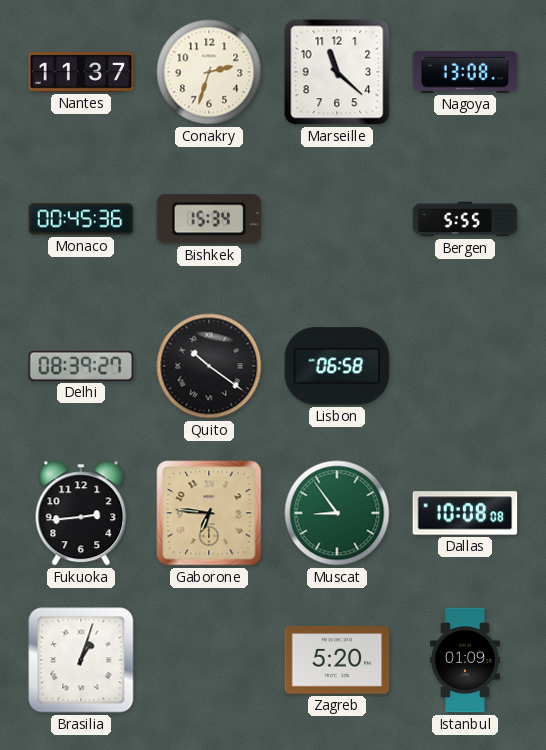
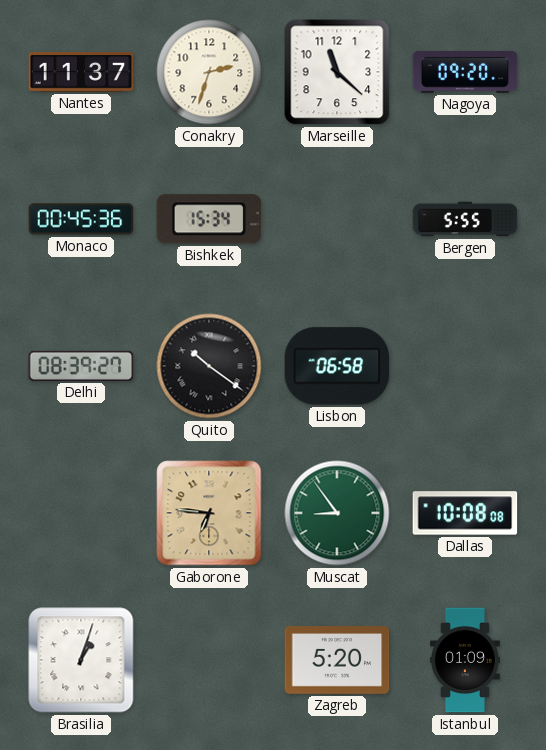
Nagoya: 13:08 -> 09:20
Fukuoka: 2:44 -> none
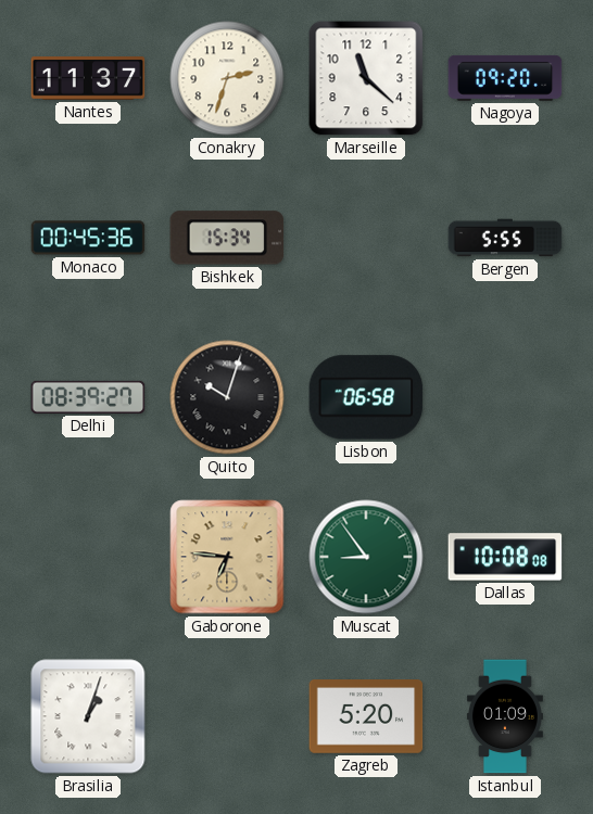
Quito: 10:21 -> 10:03
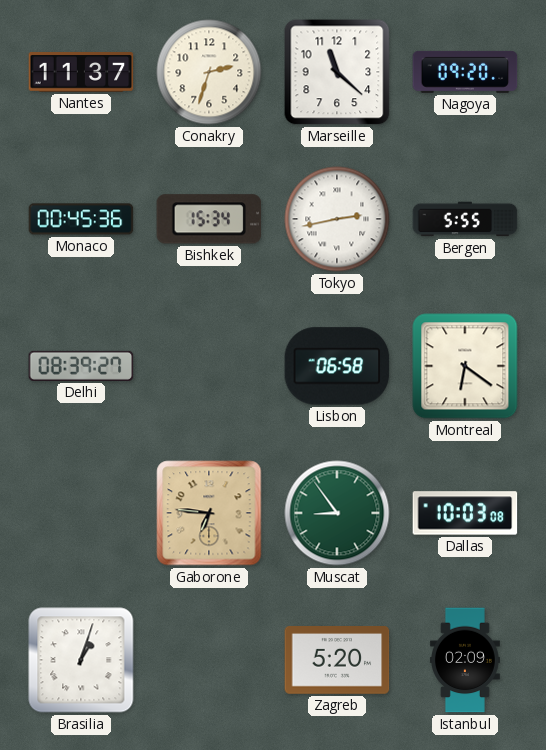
Tokyo: none -> 2:43
Quito: 10:03 -> none
Montreal: none -> 6:21
Dallas: 10:08 -> 10:03
Istanbul: 01:09 -> 02:09
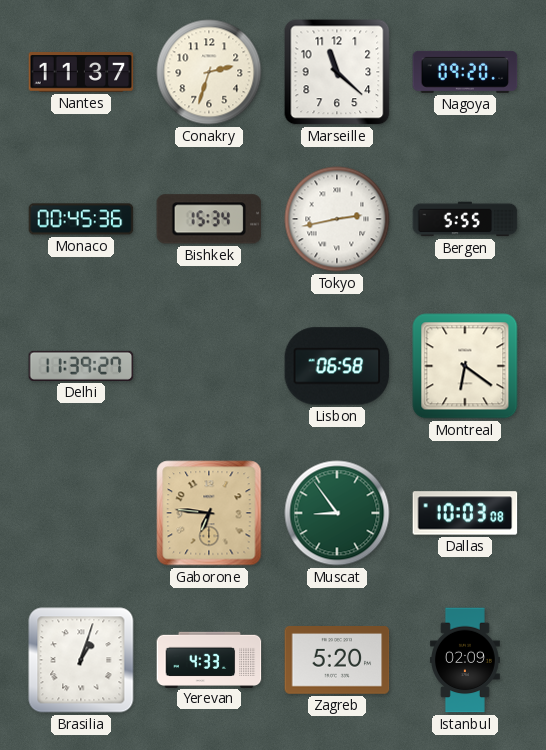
Delhi: 08:39 -> 11:39
Yerevan: none -> 4:33
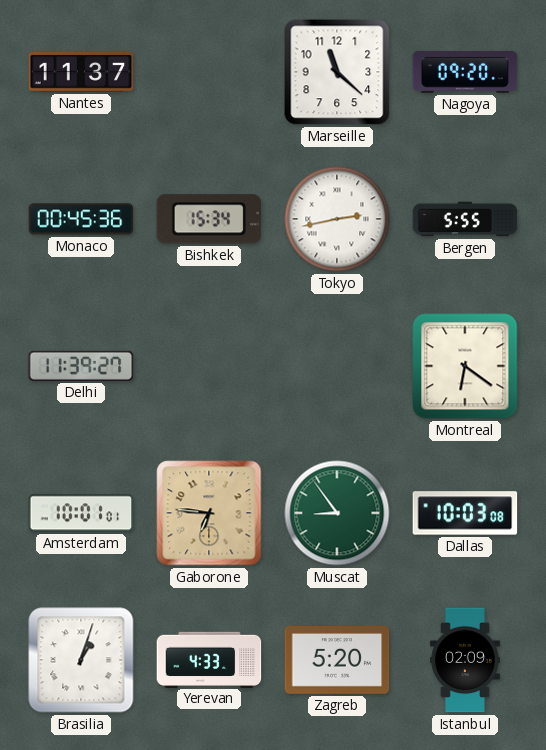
Conakry: 2:33 -> none
Lisbon: 06:58 -> none
Amsterdam: none -> 10:01
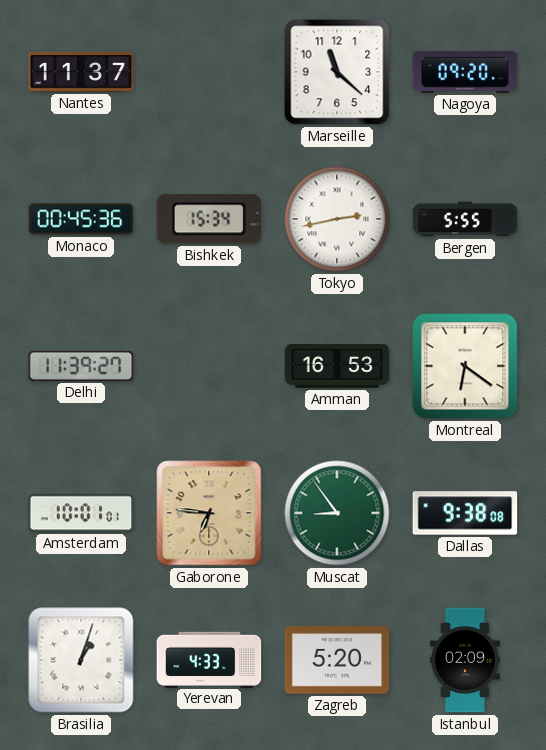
Amman: none -> 16:53
Dallas: 10:03 -> 9:38
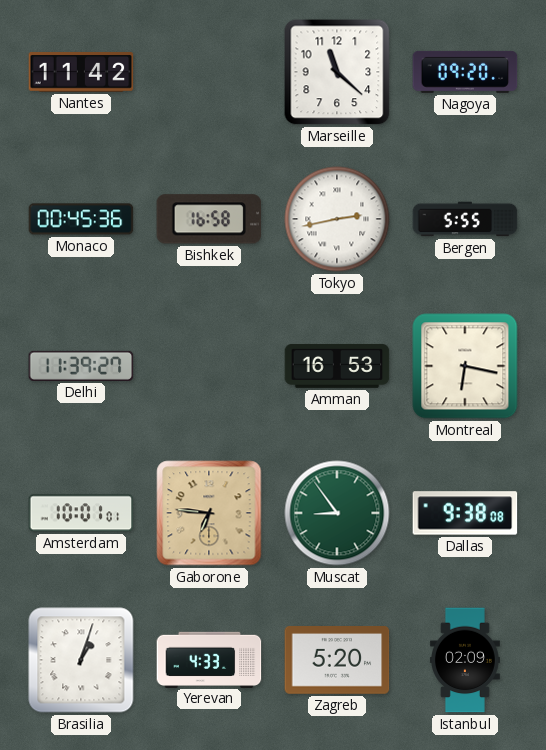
Nantes: 11:37 -> 11:42
Bishkek: 15:34 -> 16:58
Montreal: 6:21 -> 6:17
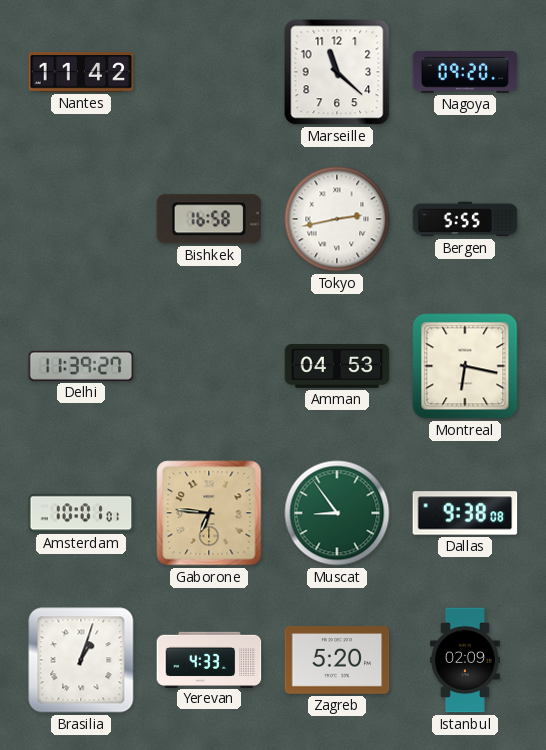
Monaco: 00:45 -> none
Amman: 16:53 -> 04:53
